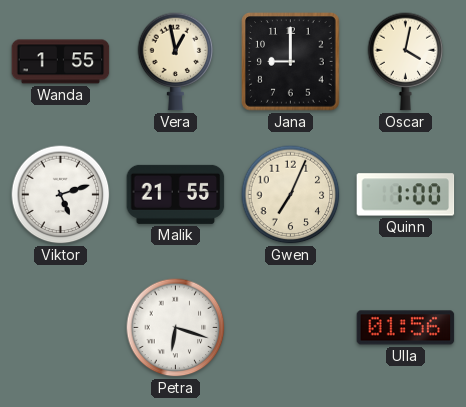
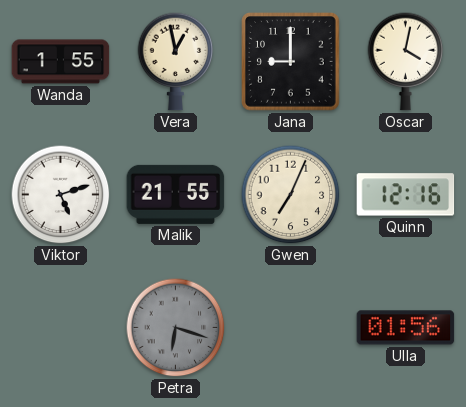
Quinn: 1:00 -> 12:16
Petra dial: white -> grey
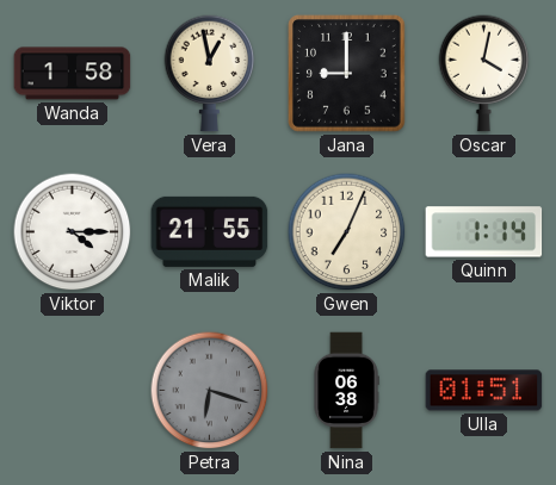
Wanda: 1:55 -> 1:58
Viktor: 5:12 -> 4:15
Quinn: 12:16 -> 1:14
Nina: none -> 06:38
Ulla: 01:56 -> 01:51
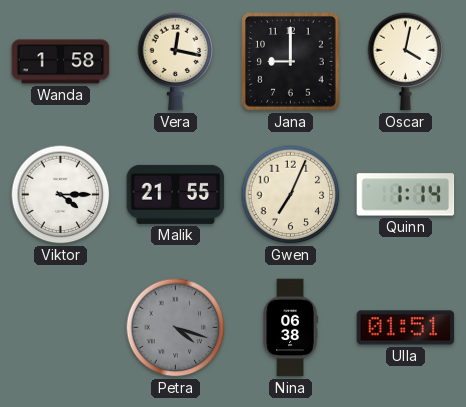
Vera: 12:58 -> 12:17
Petra: 6:18 -> 4:18
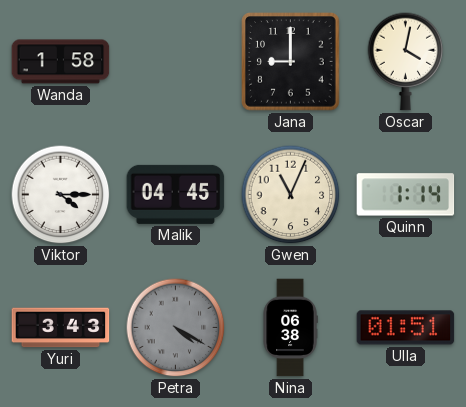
Vera: 12:17 -> none
Malik: 21:55 -> 04:45
Gwen: 7:04 -> 11:04
Yuri: none -> 3:43
Petra: 4:18 -> 4:20
